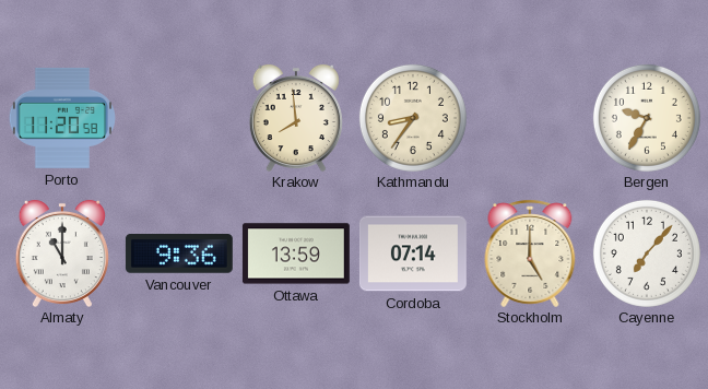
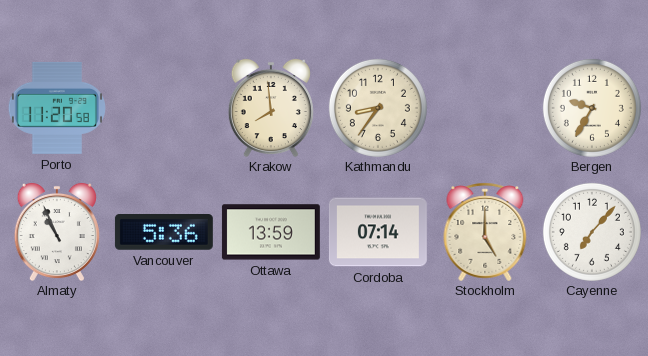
Almaty: 11:00 -> 10:56
Vancouver: 9:36 -> 5:36
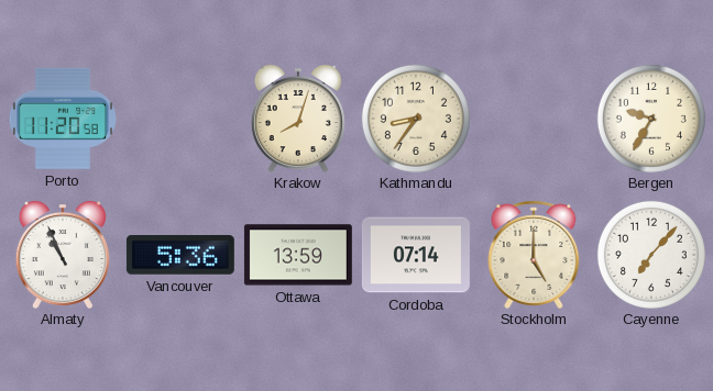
Krakow: 7:59 -> 8:03
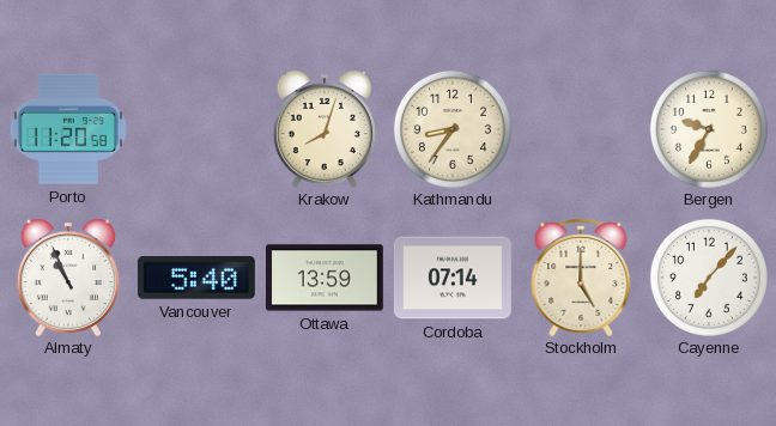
Vancouver: 5:36 -> 5:40
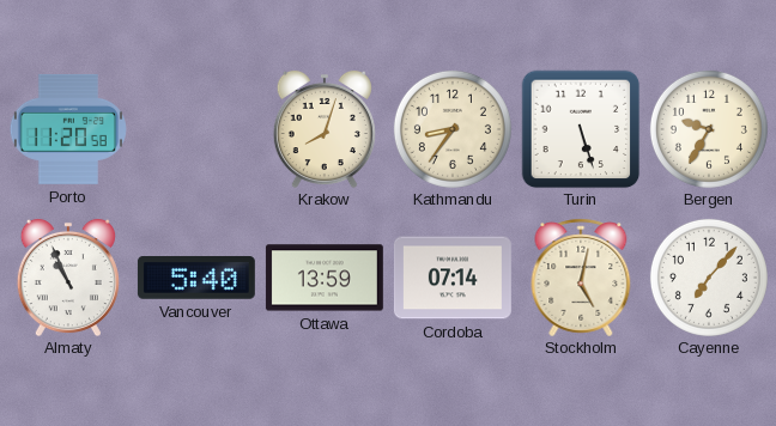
Turin: none -> 5:27
Stockholm: 5:00 -> 5:02
